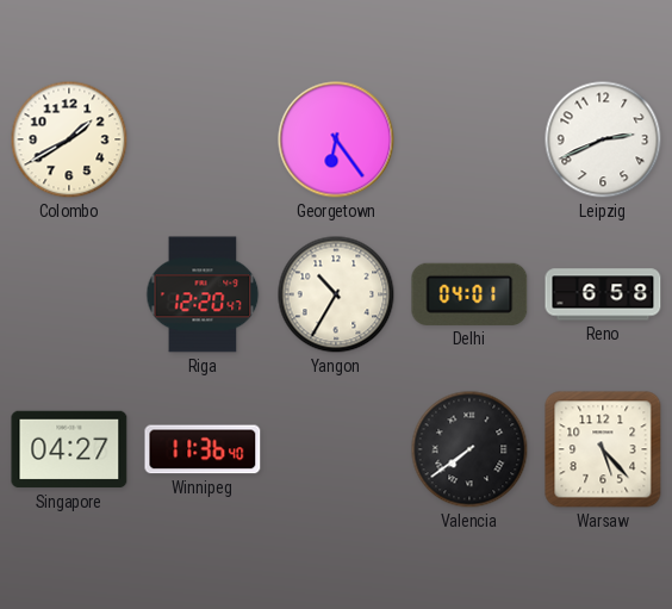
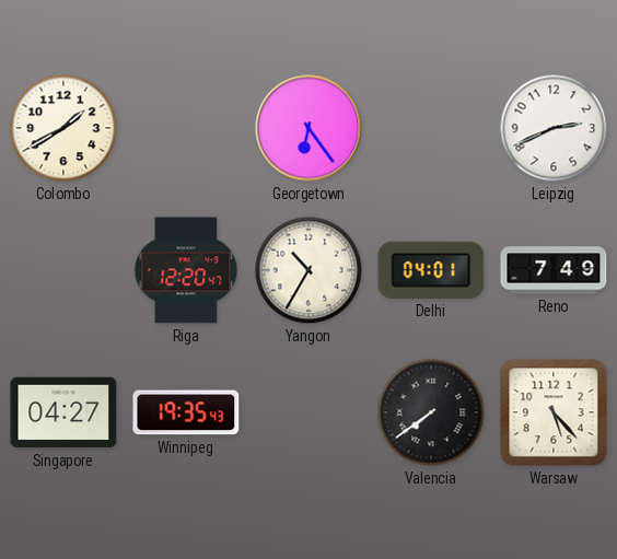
Reno: 6:58 -> 7:49
Winnipeg: 11:36 -> 19:35
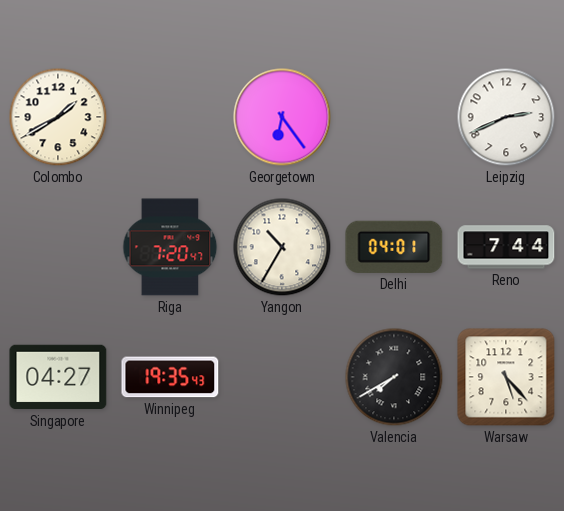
Riga: 12:20 -> 7:20
Reno: 7:49 -> 7:44
Valencia: 7:39 -> 7:40
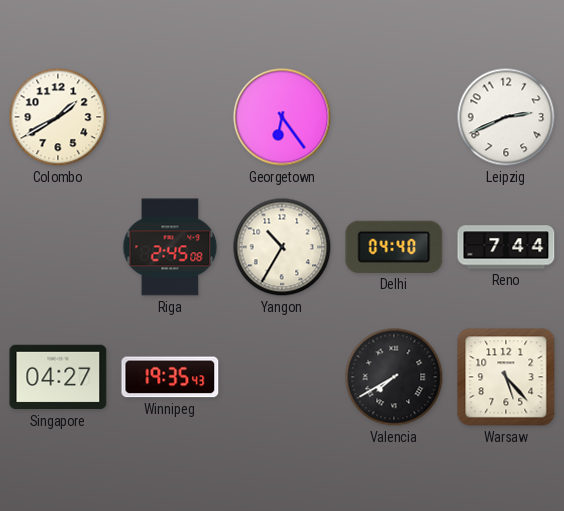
Riga: 7:20 -> 2:45
Delhi: 04:01 -> 04:40
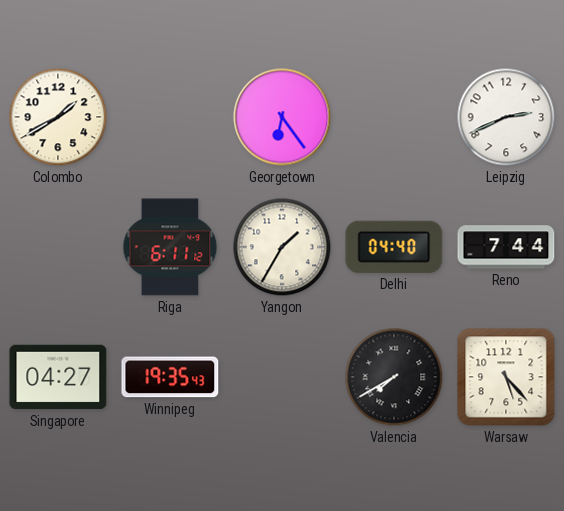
Riga: 2:45 -> 6:11
Yangon: 10:35 -> 1:35
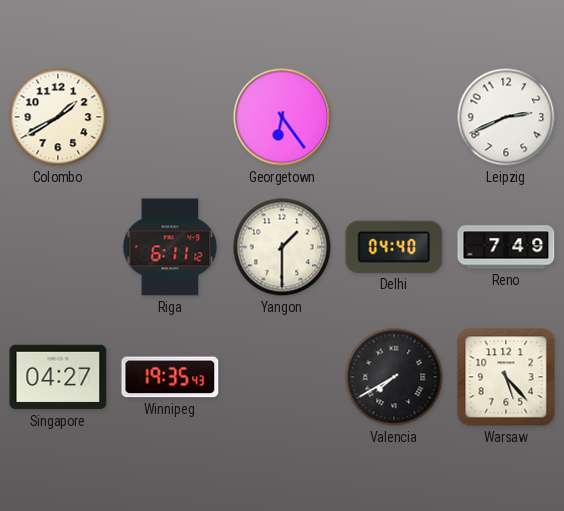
Yangon: 1:35 -> 1:30
Reno: 7:44 -> 7:49
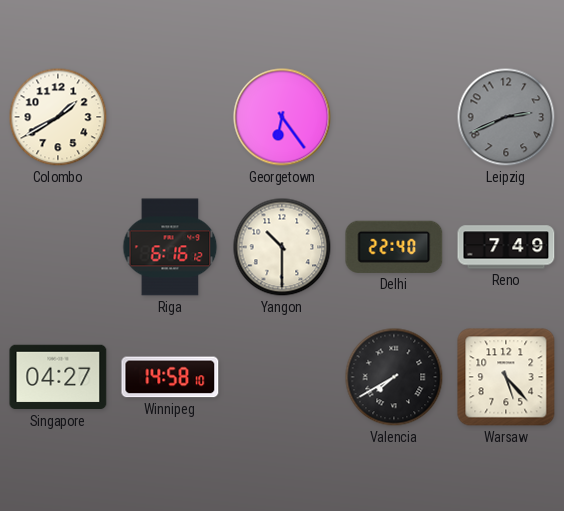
Leipzig dial: white -> grey
Riga: 6:11 -> 6:16
Yangon: 1:30 -> 10:30
Delhi: 04:40 -> 22:40
Winnipeg: 19:35 -> 14:58
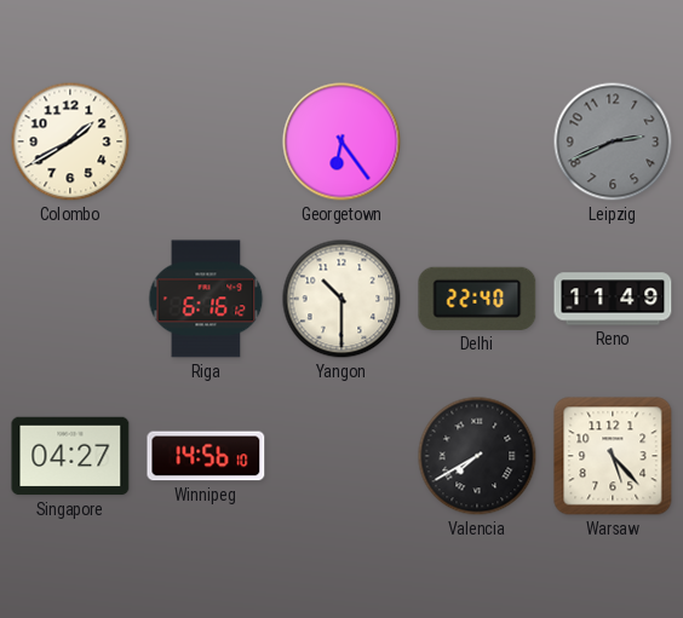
Reno: 7:49 -> 11:49
Winnipeg: 14:58 -> 14:56
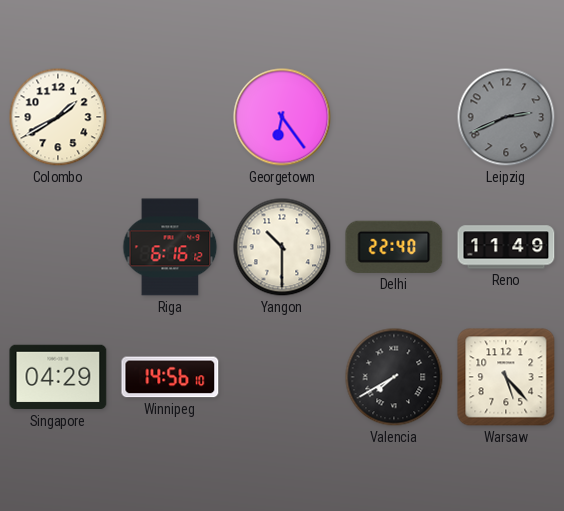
Singapore: 04:27 -> 04:29
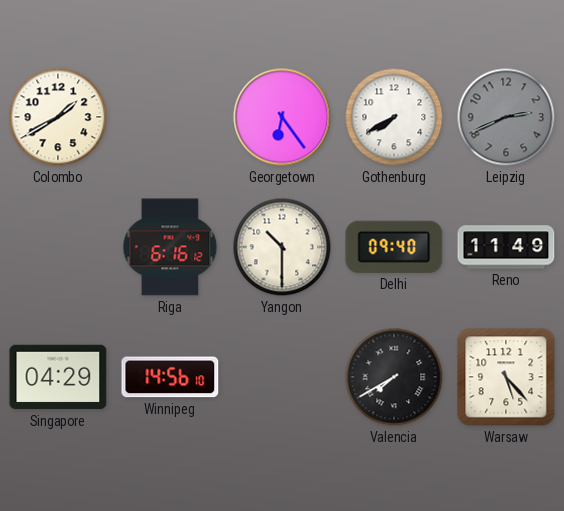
Gothenburg: none -> 7:40
Delhi: 22:40 -> 09:40
